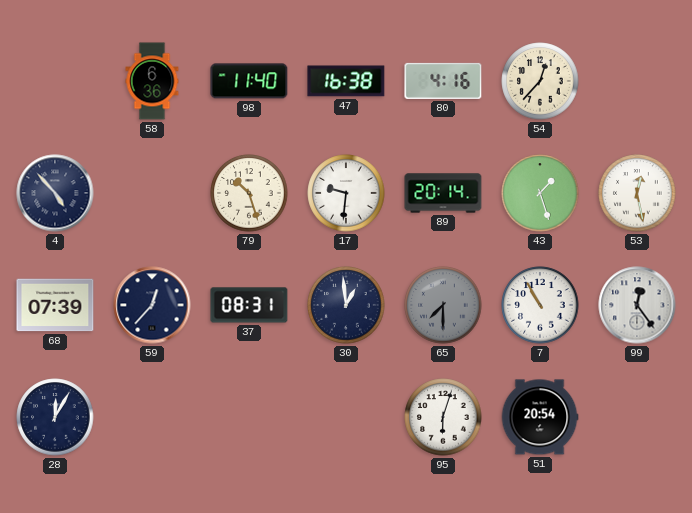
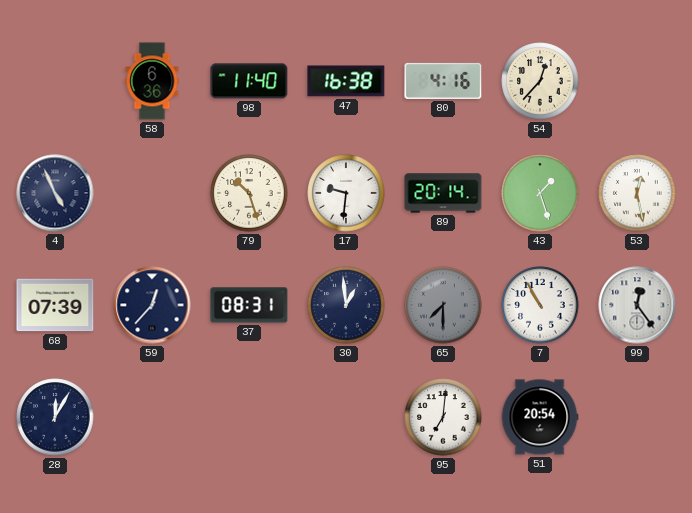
4: 4:53 -> 4:56
95: 6:03 -> 7:01
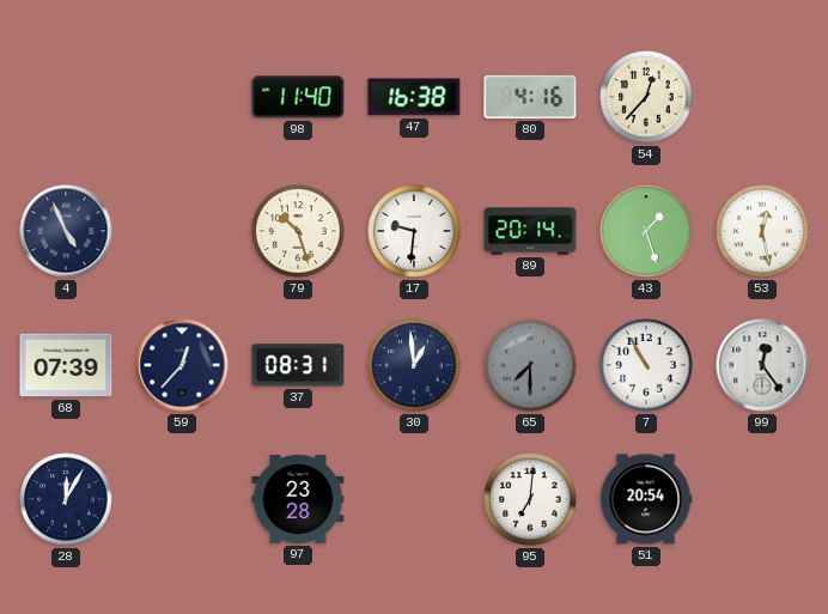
58: 6:36 -> none
97: none -> 23:28
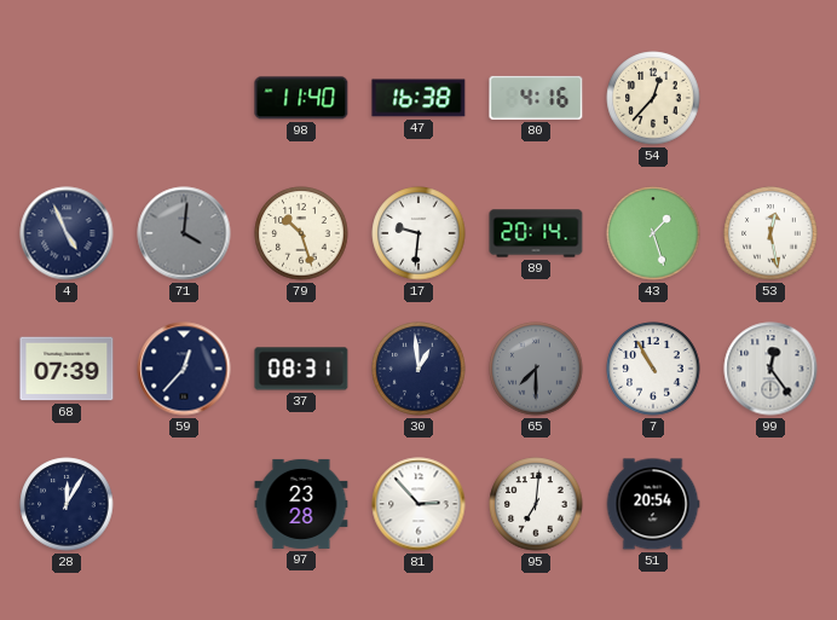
71: none -> 4:01
81: none -> 2:53
